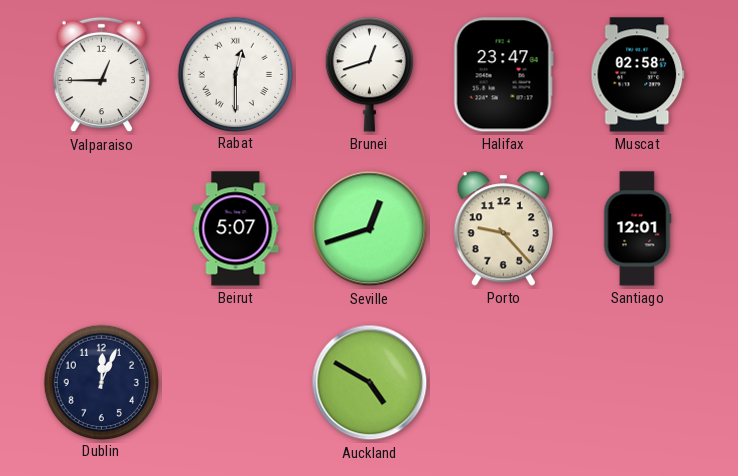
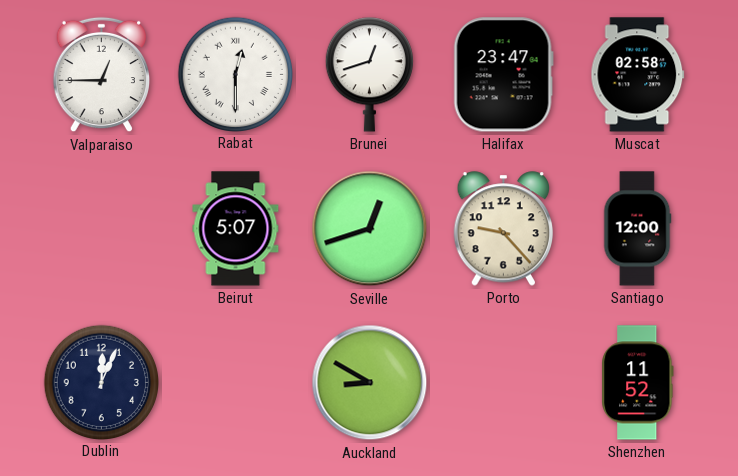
Santiago: 12:01 -> 12:00
Auckland: 4:50 -> 8:50
Shenzhen: none -> 11:52
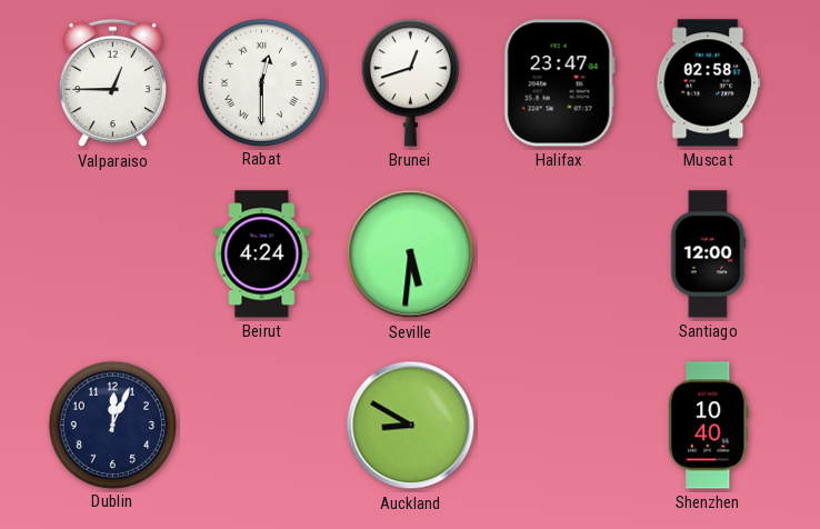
Beirut: 5:07 -> 4:24
Seville: 12:42 -> 5:31
Porto: 9:23 -> none
Shenzhen: 11:52 -> 10:40
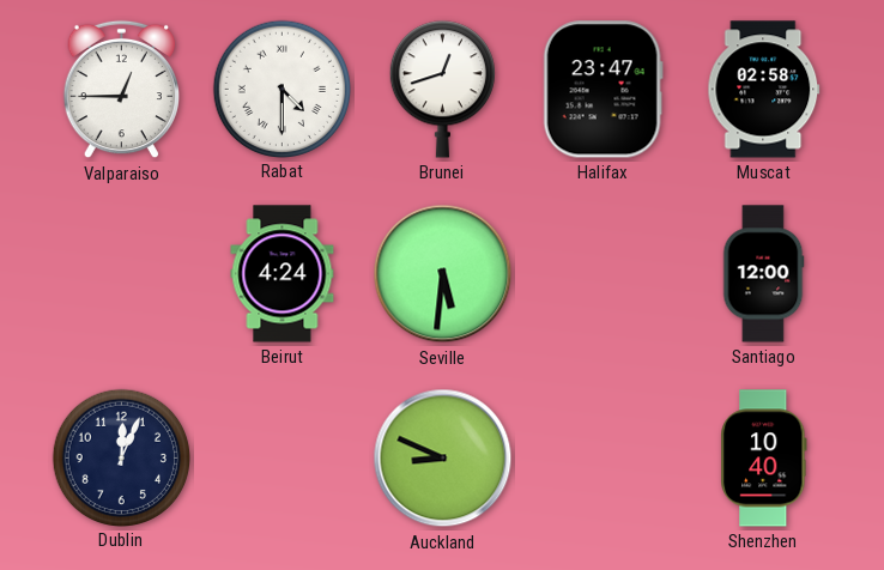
Rabat: 12:30 -> 4:30
Auckland: 8:50 -> 8:49
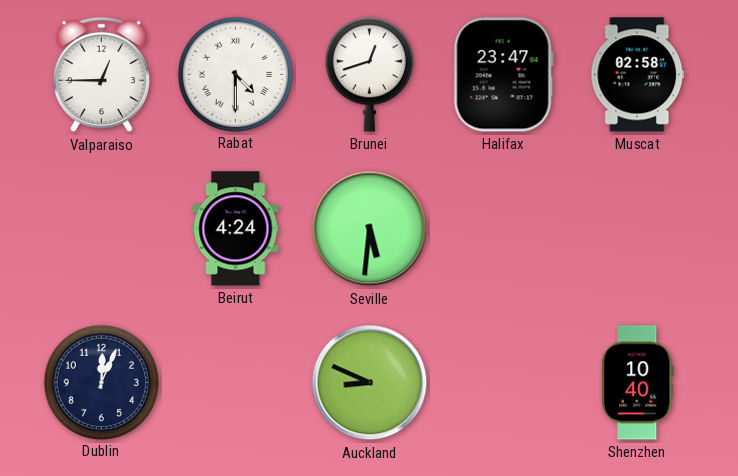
Santiago: 12:00 -> none
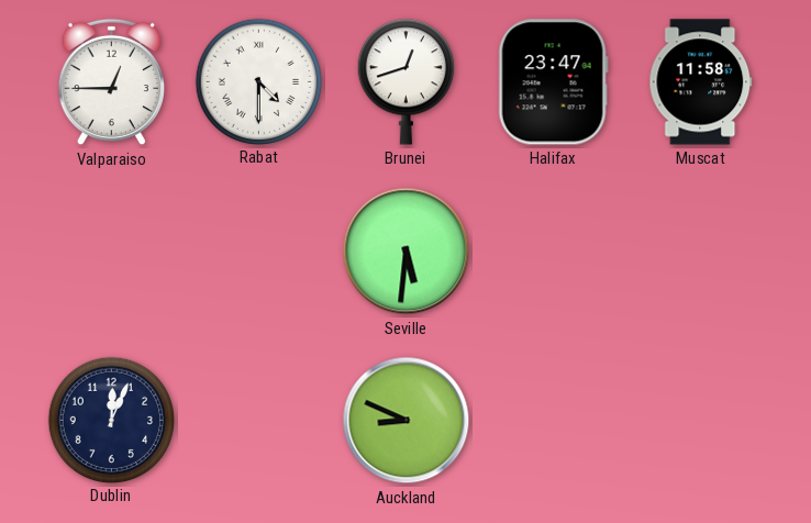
Muscat: 02:58 -> 11:58
Beirut: 4:24 -> none
Shenzhen: 10:40 -> none
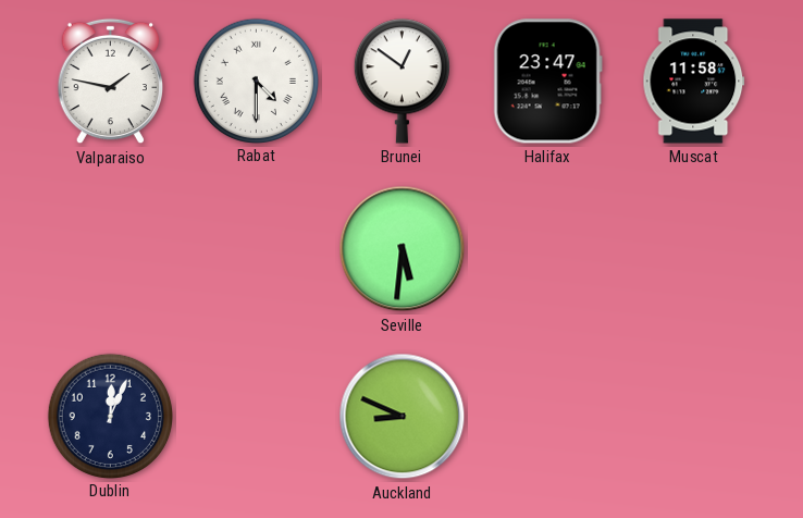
Valparaiso: 12:45 -> 1:47
Brunei: 12:42 -> 12:51
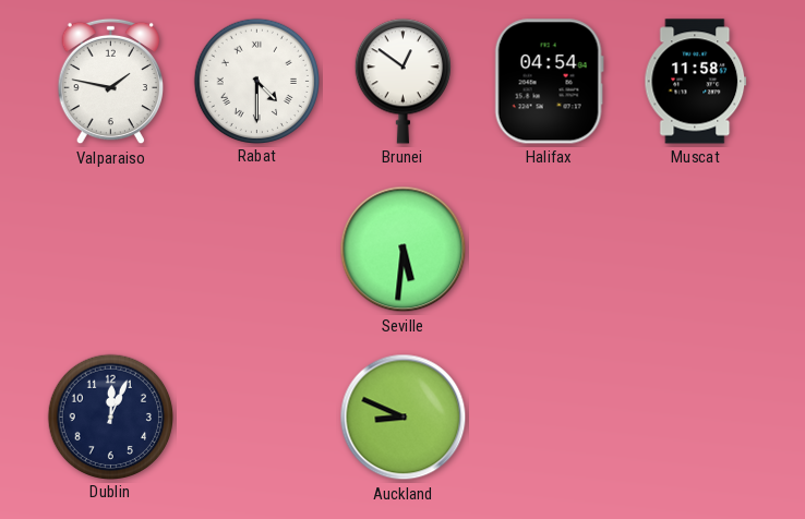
Halifax: 23:47 -> 04:54
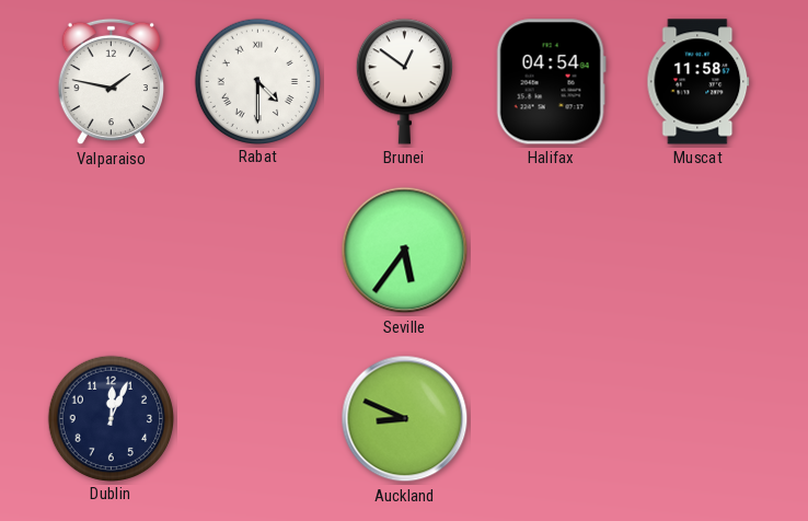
Seville: 5:31 -> 5:36
